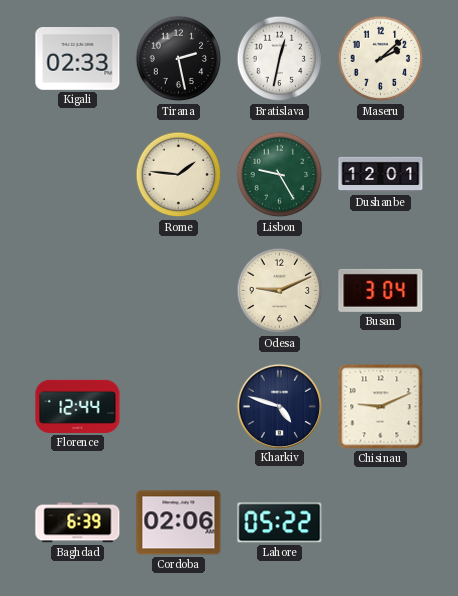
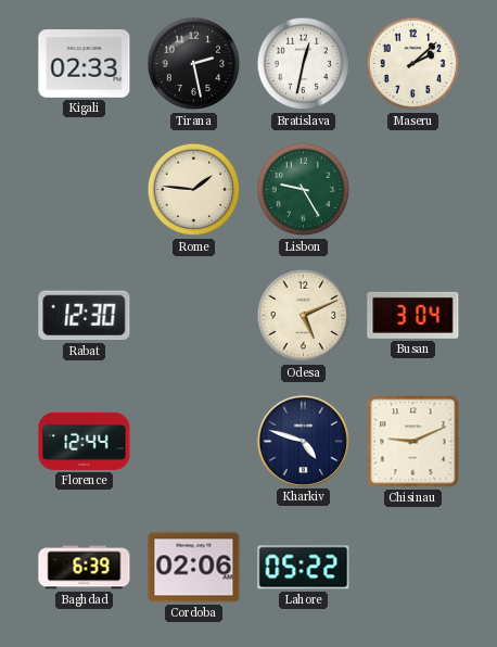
Dushanbe: 12:01 -> none
Rabat: none -> 12:30
Odesa: 9:11 -> 5:11
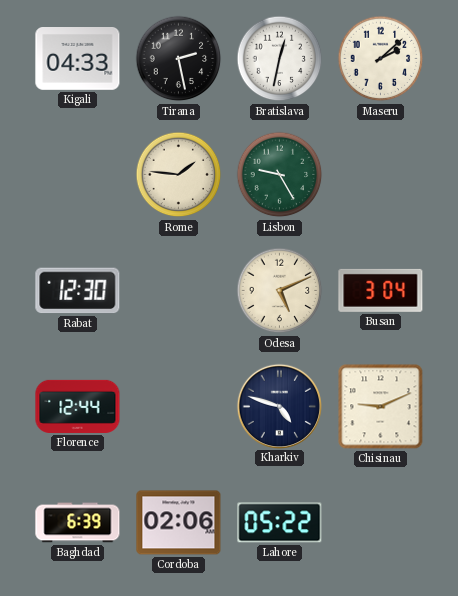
Kigali: 02:33 -> 04:33
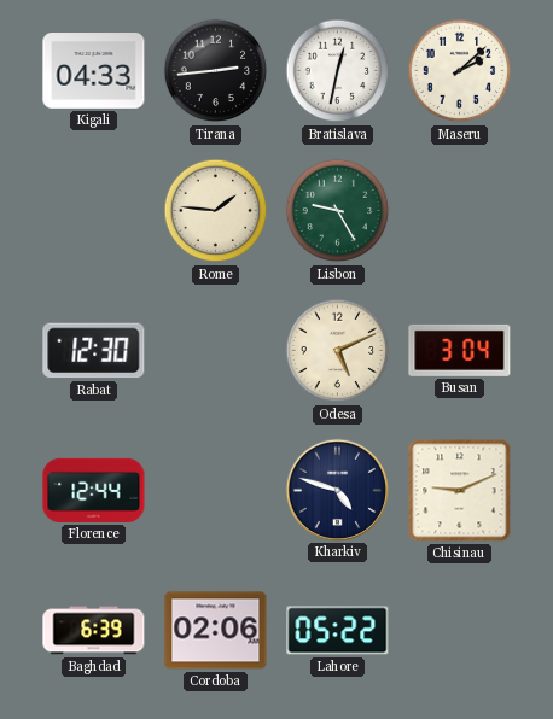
Tirana: 2:28 -> 2:44
